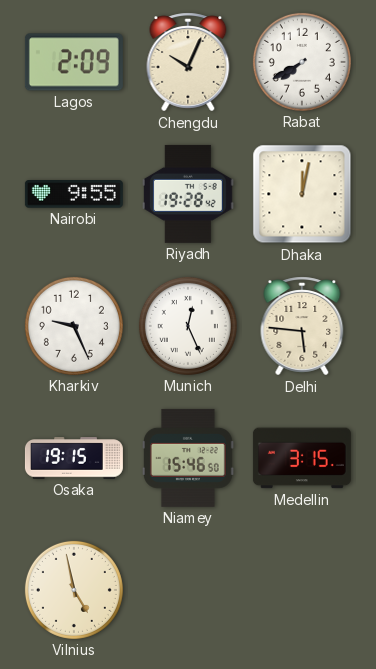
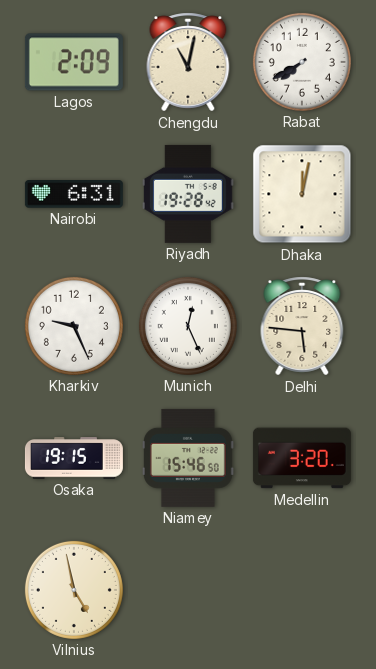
Chengdu: 10:04 -> 11:02
Nairobi: 9:55 -> 6:31
Medellin: 3:15 -> 3:20
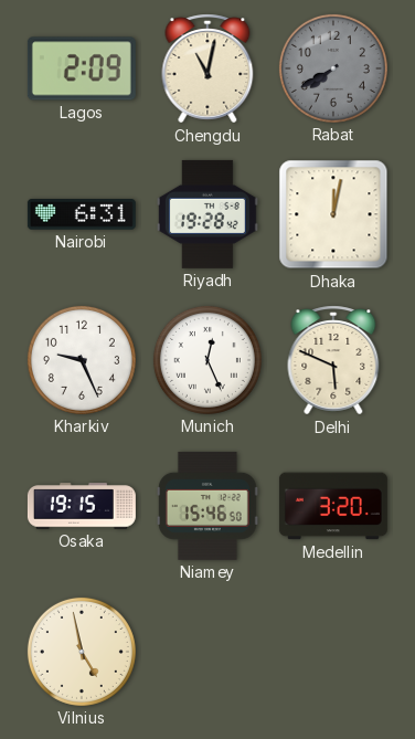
Rabat dial: white -> grey
Delhi: 5:46 -> 5:49
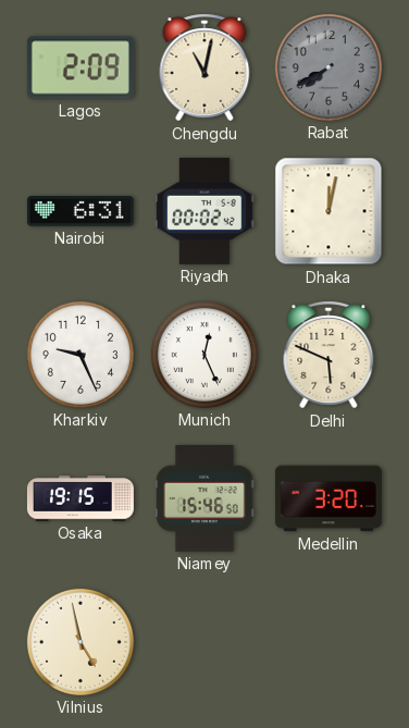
Riyadh: 19:28 -> 00:02
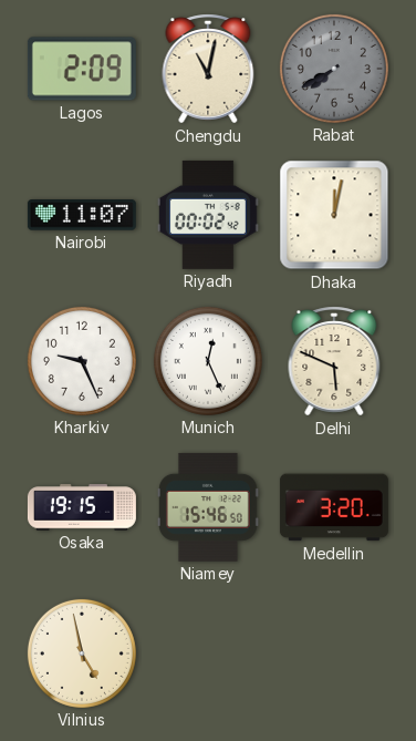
Nairobi: 6:31 -> 11:07
